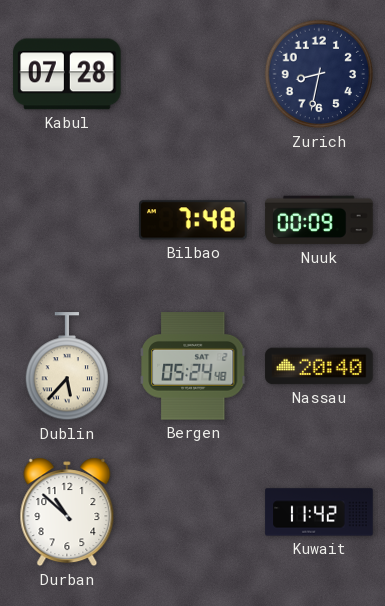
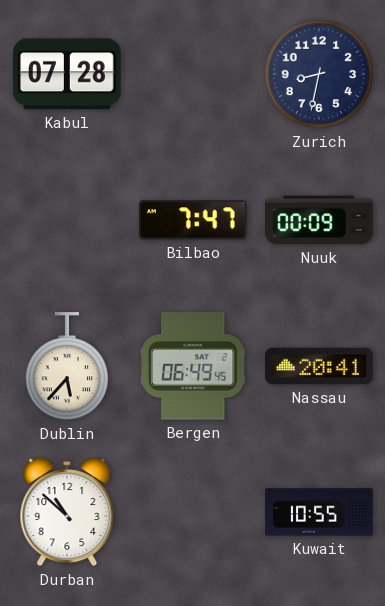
Bilbao: 7:48 -> 7:47
Bergen: 05:24 -> 06:49
Nassau: 20:40 -> 20:41
Kuwait: 11:42 -> 10:55
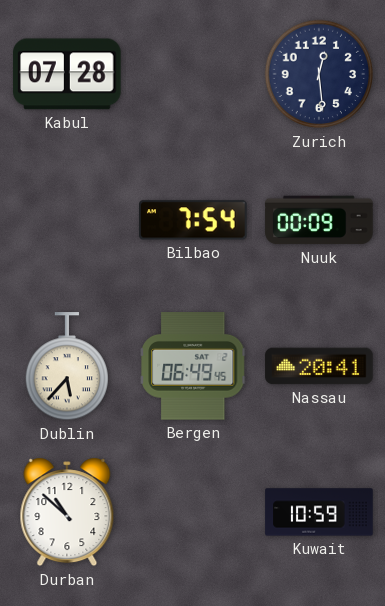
Zurich: 8:32 -> 12:29
Bilbao: 7:47 -> 7:54
Kuwait: 10:55 -> 10:59
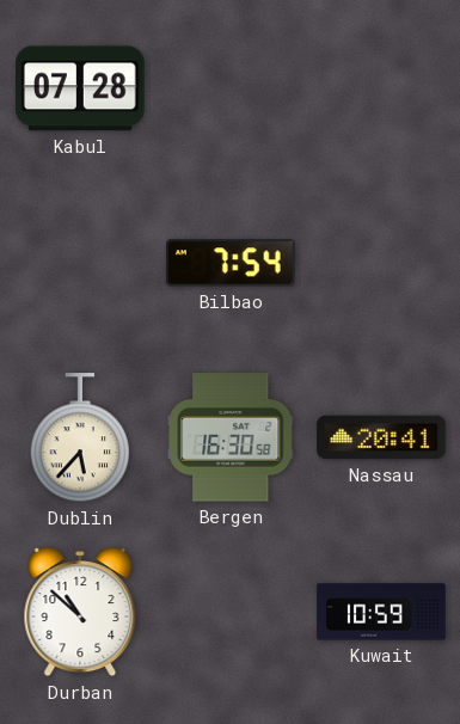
Zurich: 12:29 -> none
Nuuk: 00:09 -> none
Bergen: 06:49 -> 16:30
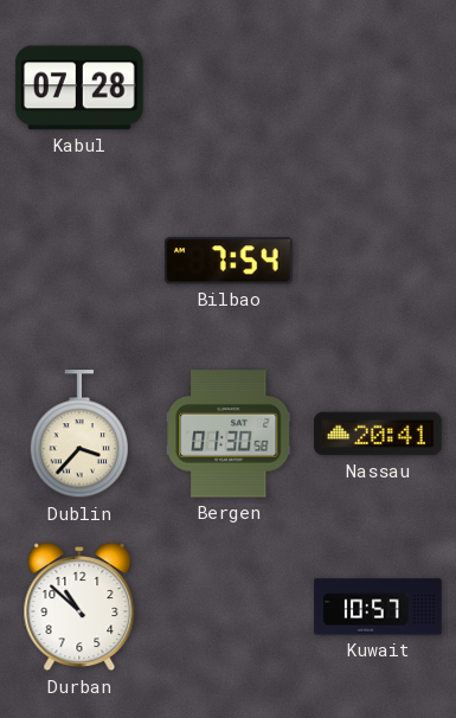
Dublin: 5:37 -> 3:37
Bergen: 16:30 -> 01:30
Kuwait: 10:59 -> 10:57
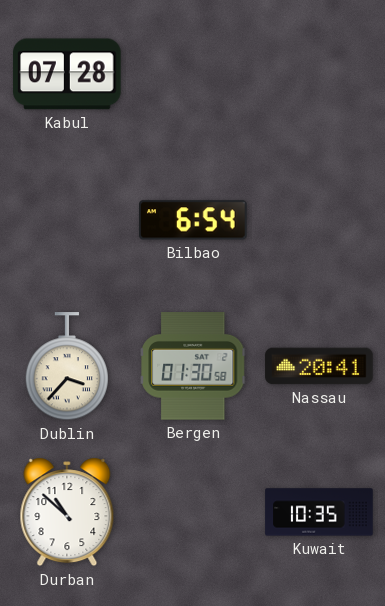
Bilbao: 7:54 -> 6:54
Kuwait: 10:57 -> 10:35
